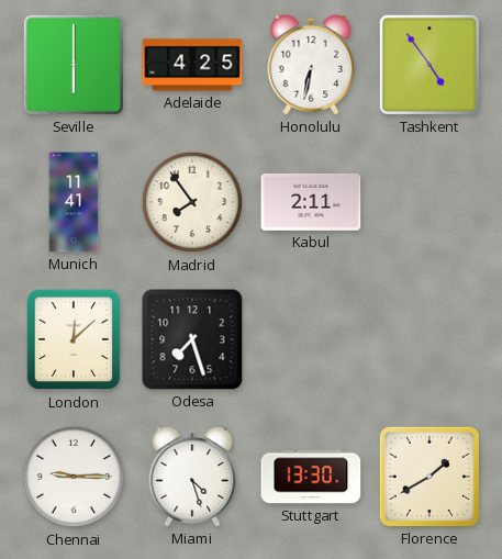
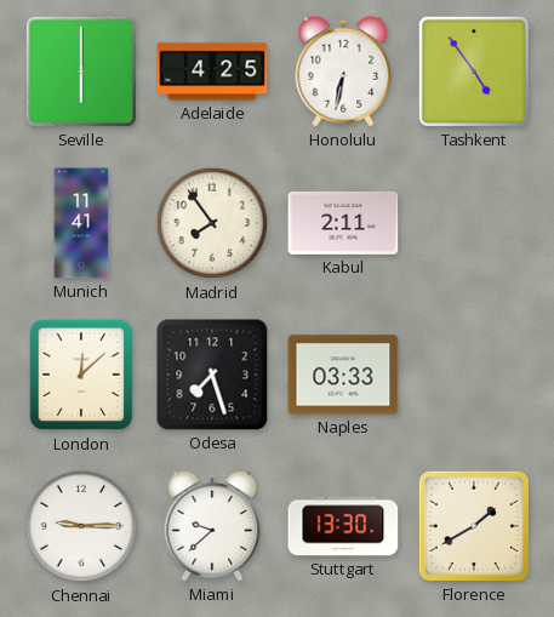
Naples: none -> 03:33
Miami: 4:27 -> 9:38
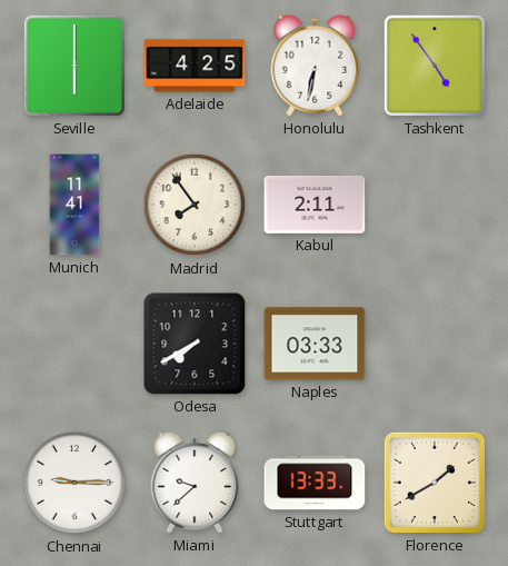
London: 12:08 -> none
Odesa: 7:27 -> 7:40
Stuttgart: 13:30 -> 13:33
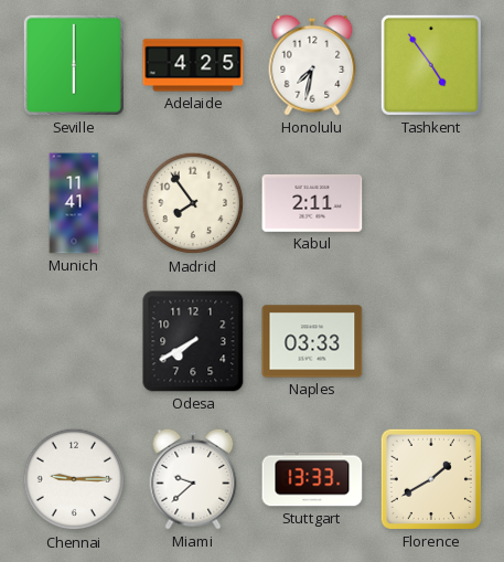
Honolulu: 6:32 -> 7:32
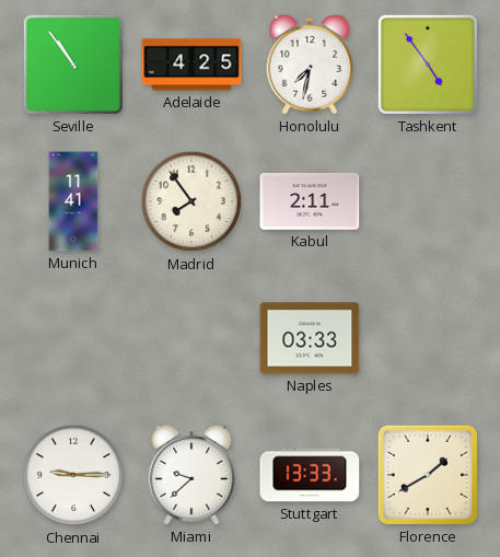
Seville: 6:00 -> 10:54
Odesa: 7:40 -> none
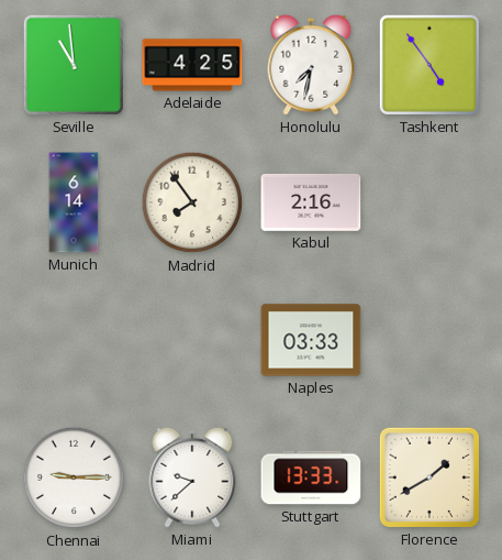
Seville: 10:54 -> 10:59
Munich: 11:41 -> 6:14
Kabul: 2:11 -> 2:16
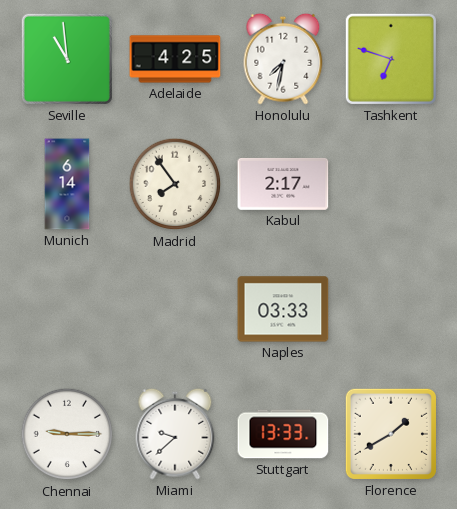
Tashkent: 4:54 -> 6:48
Kabul: 2:16 -> 2:17
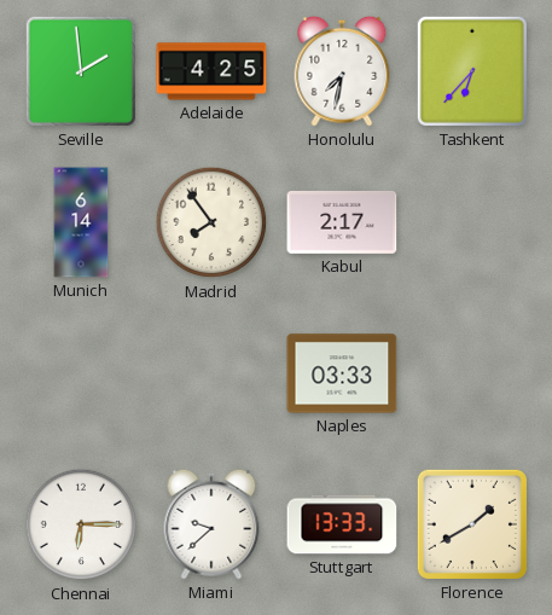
Seville: 10:59 -> 1:59
Tashkent: 6:48 -> 6:37
Chennai: 9:15 -> 6:15
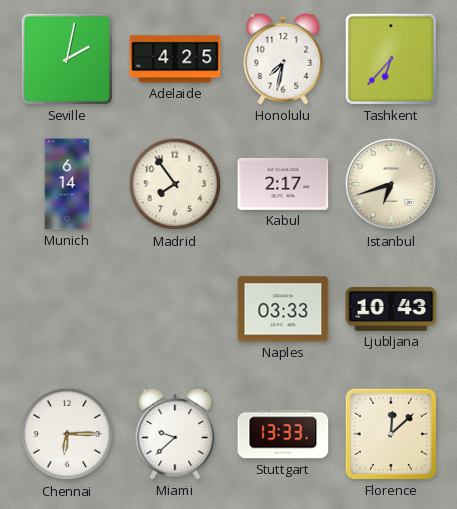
Seville: 1:59 -> 2:02
Istanbul: none -> 6:42
Ljubljana: none -> 10:43
Florence: 1:40 -> 12:08
